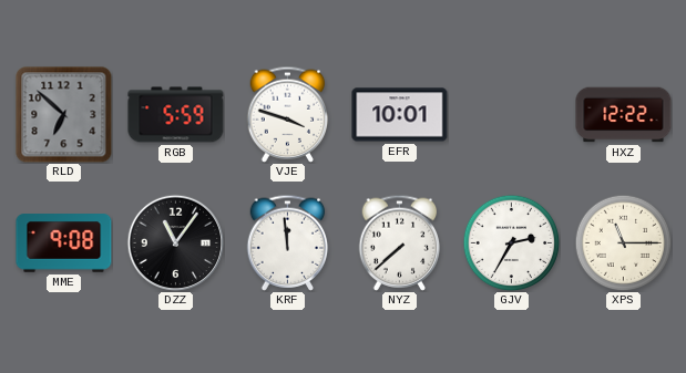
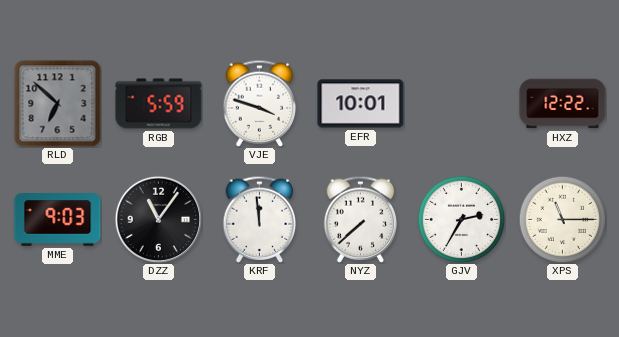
MME: 9:08 -> 9:03
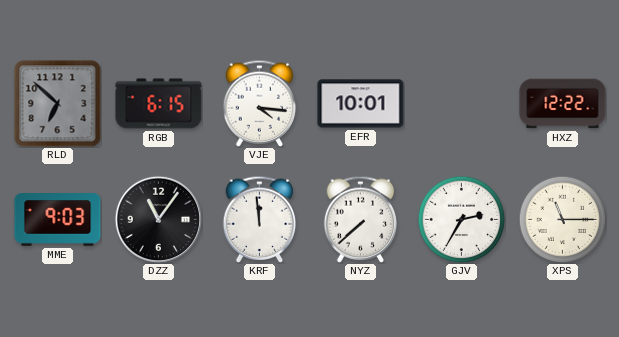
RGB: 5:59 -> 6:15
VJE: 3:48 -> 4:16
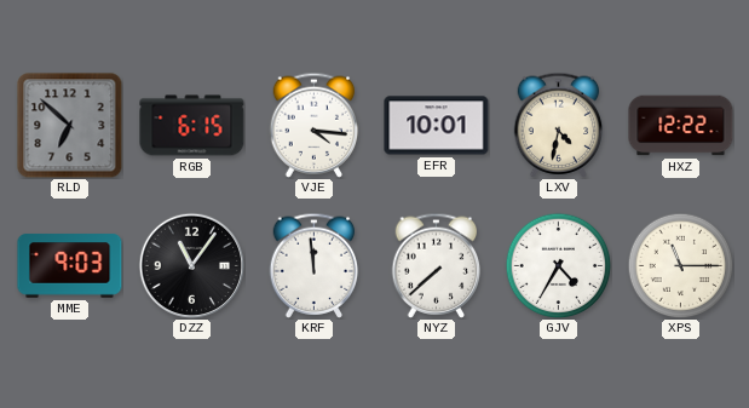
LXV: none -> 4:32
GJV: 2:35 -> 4:35
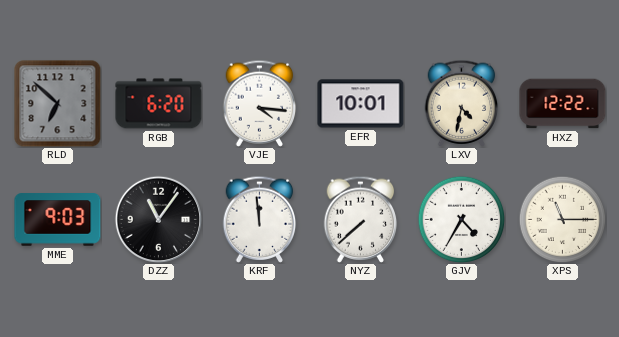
RGB: 6:15 -> 6:20
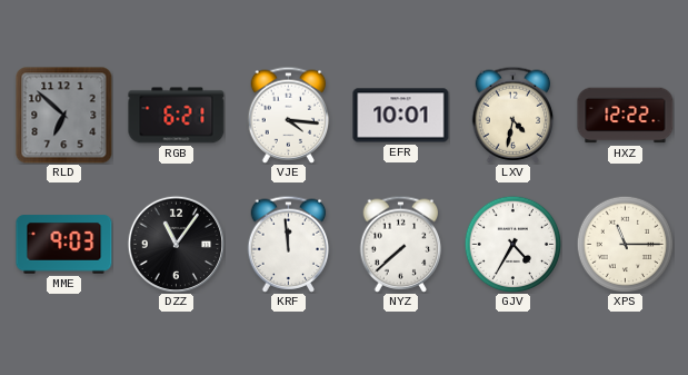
RGB: 6:20 -> 6:21
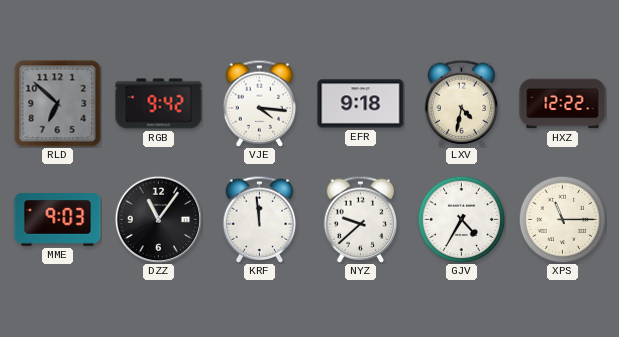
RGB: 6:21 -> 9:42
EFR: 10:01 -> 9:18
NYZ: 7:38 -> 9:38
